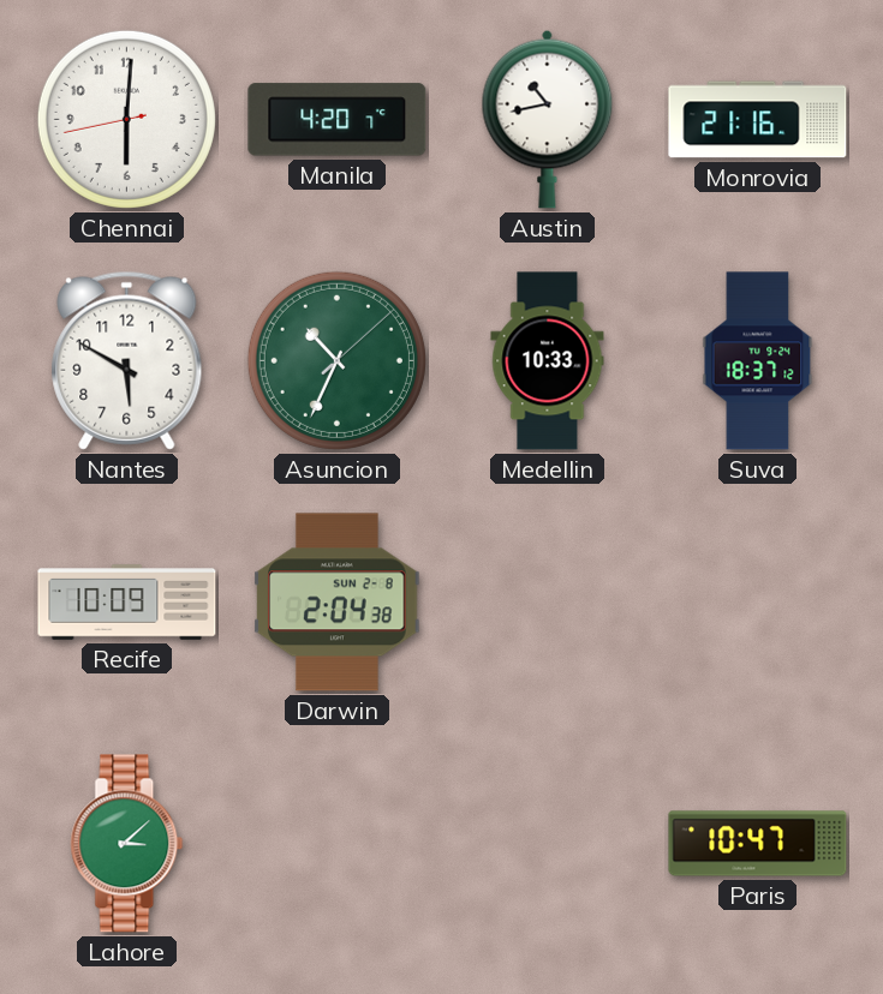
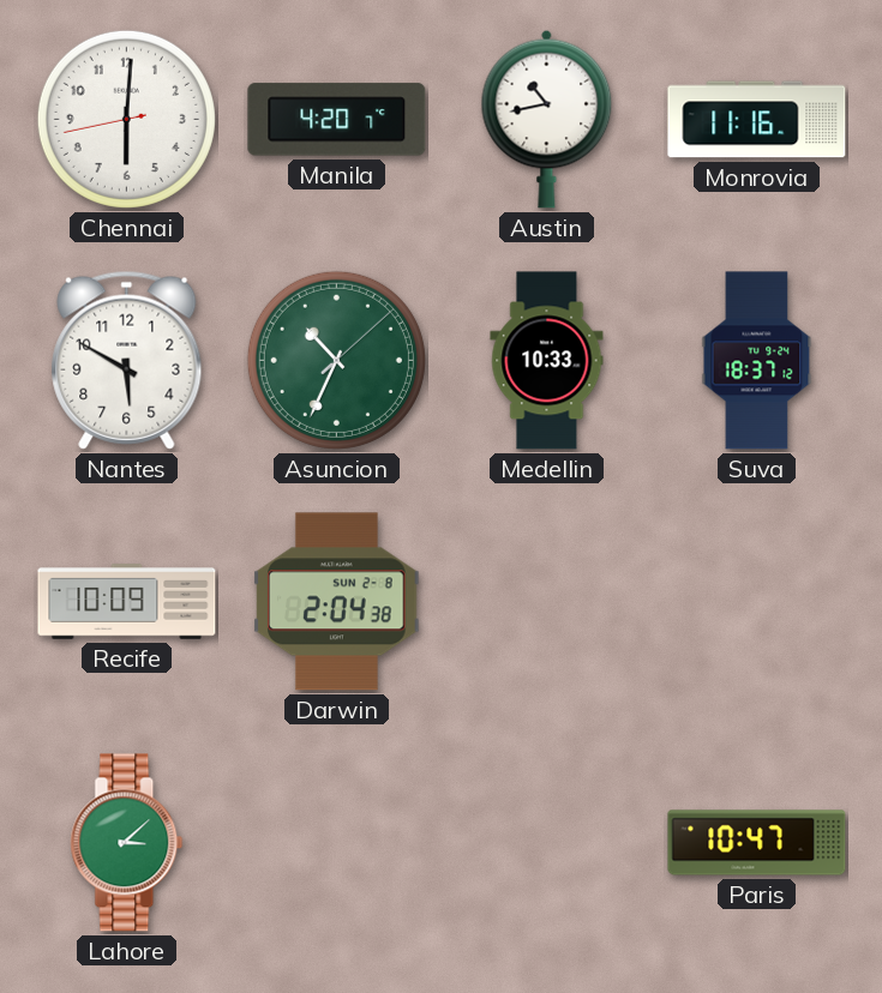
Monrovia: 21:16 -> 11:16
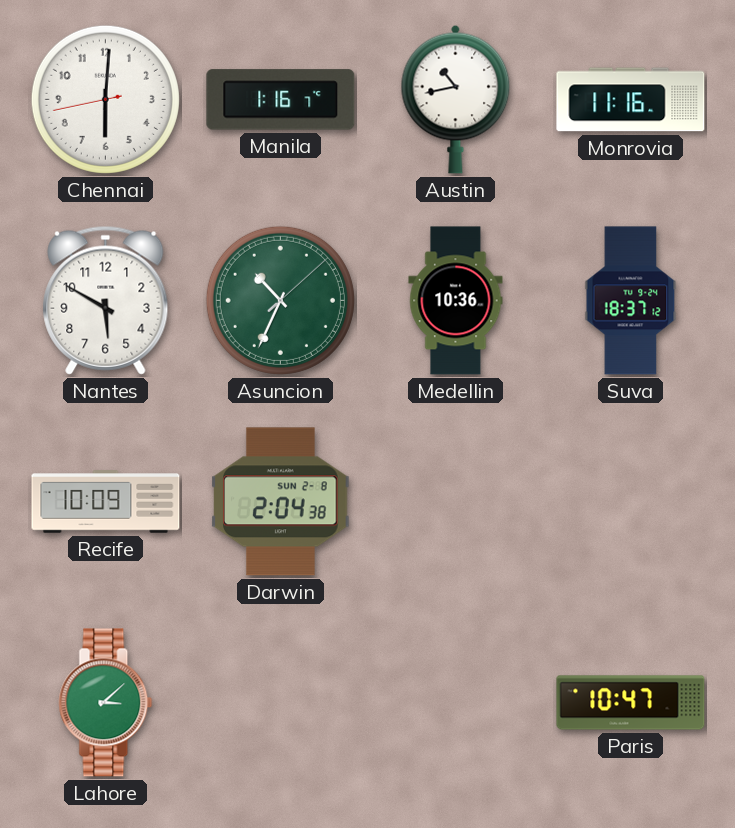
Manila: 4:20 -> 1:16
Medellin: 10:33 -> 10:36
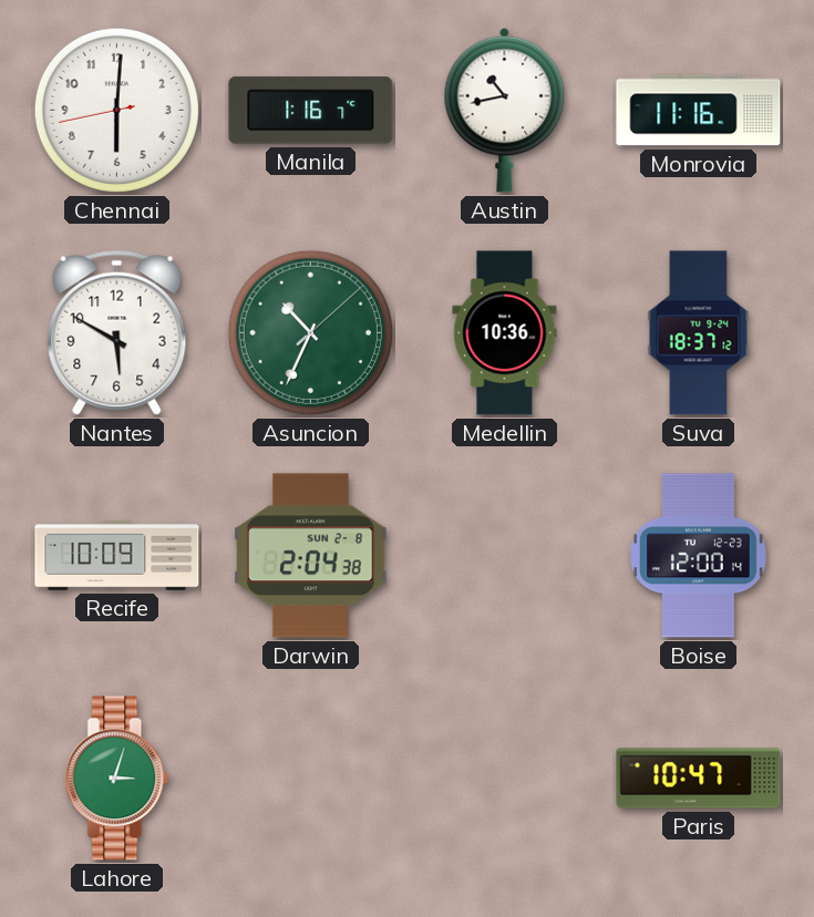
Boise: none -> 12:00
Lahore: 3:08 -> 3:03
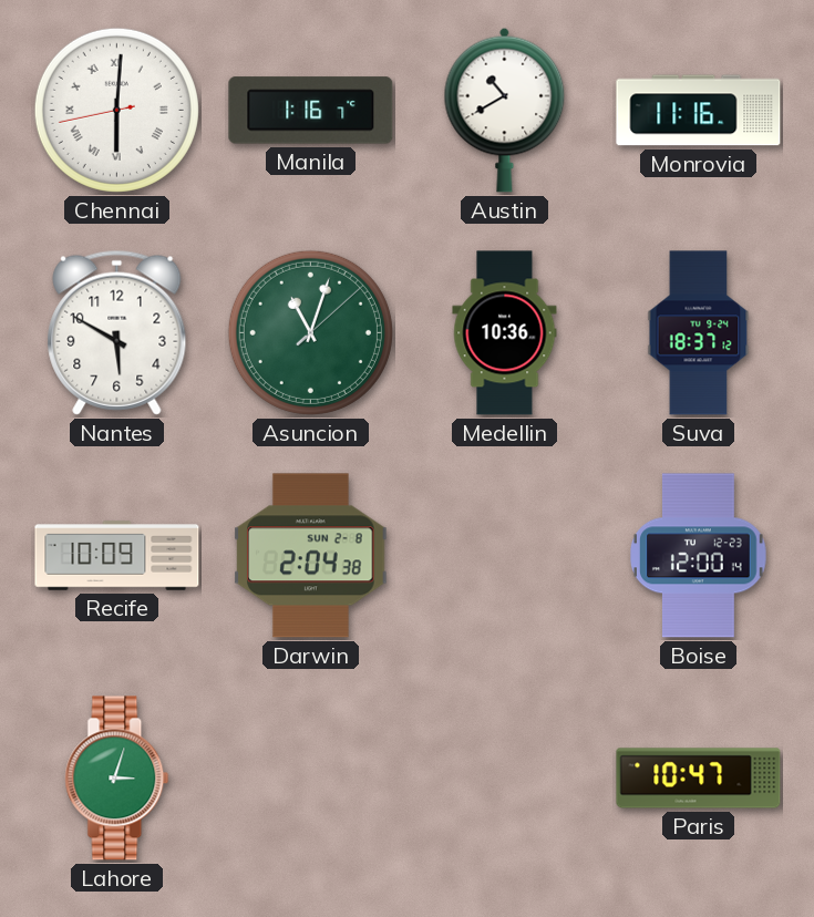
Chennai numerals: Arabic -> Roman
Austin: 10:43 -> 10:40
Asuncion: 10:34 -> 11:03
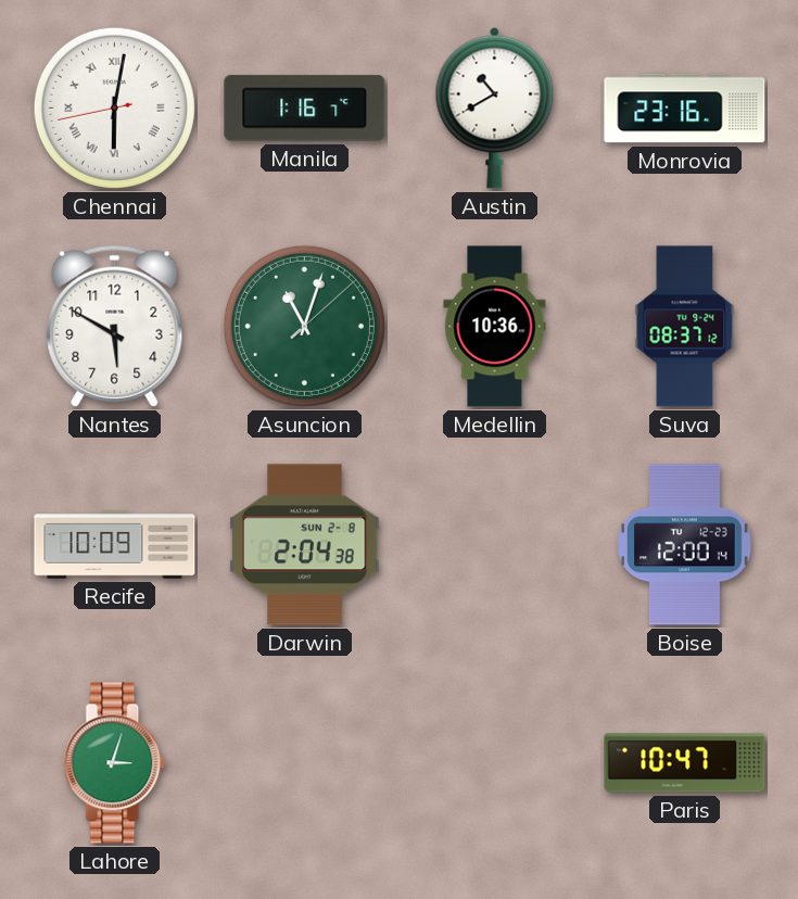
Chennai: 6:00 -> 6:01
Monrovia: 11:16 -> 23:16
Suva: 18:37 -> 08:37
